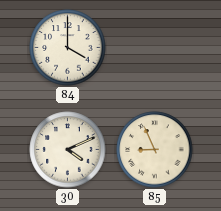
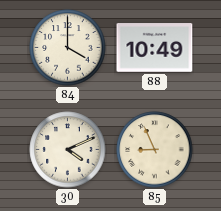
88: none -> 10:49
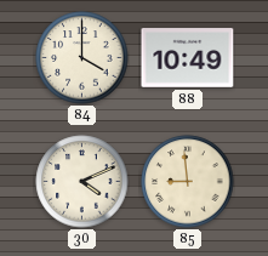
85: 8:56 -> 8:59
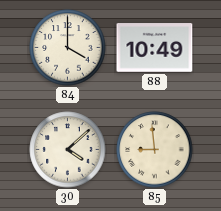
30: 4:11 -> 4:08
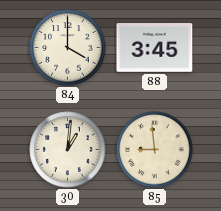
88: 10:49 -> 3:45
30: 4:08 -> 1:01
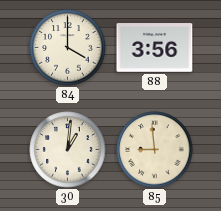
88: 3:45 -> 3:56
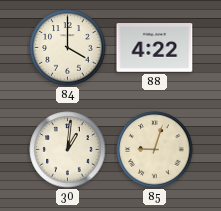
88: 3:56 -> 4:22
85: 8:59 -> 9:03
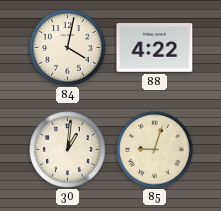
84: 4:00 -> 4:02
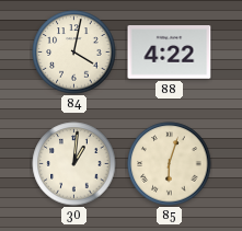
85: 9:03 -> 6:03
